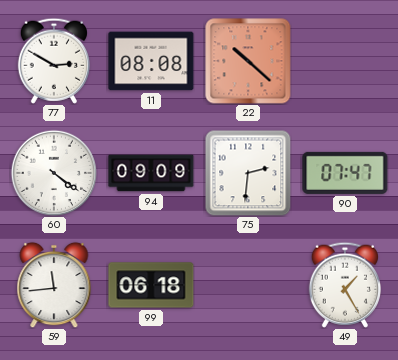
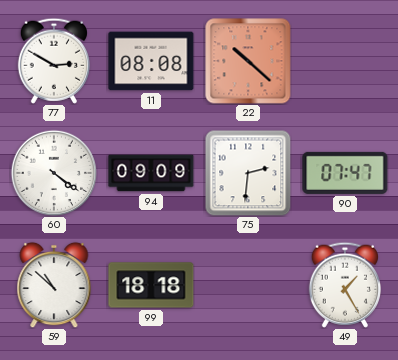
59: 11:44 -> 10:52
99: 06:18 -> 18:18
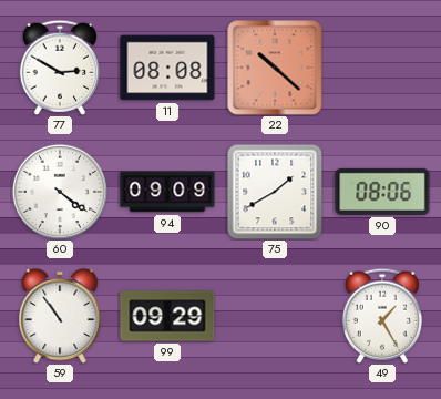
75: 2:31 -> 1:40
90: 07:47 -> 08:06
59: 10:52 -> 10:54
99: 18:18 -> 09:29
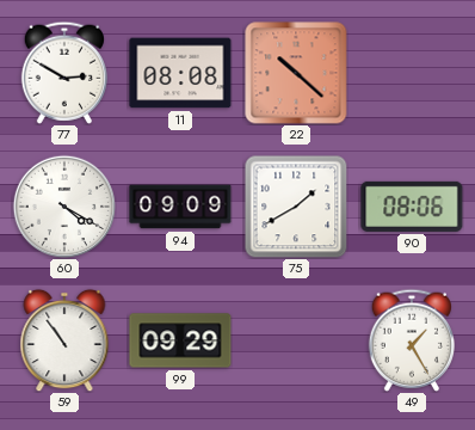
60: 4:21 -> 4:20
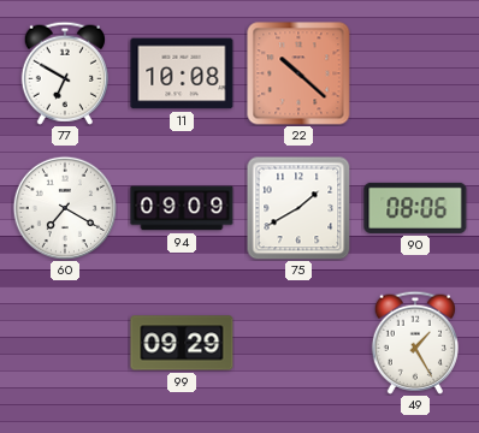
77: 2:50 -> 6:50
11: 08:08 -> 10:08
60: 4:20 -> 7:20
59: 10:54 -> none
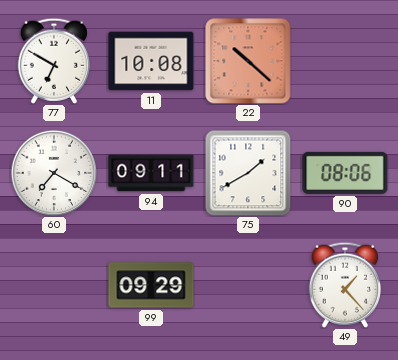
94: 09:09 -> 09:11
49: 1:25 -> 1:23
